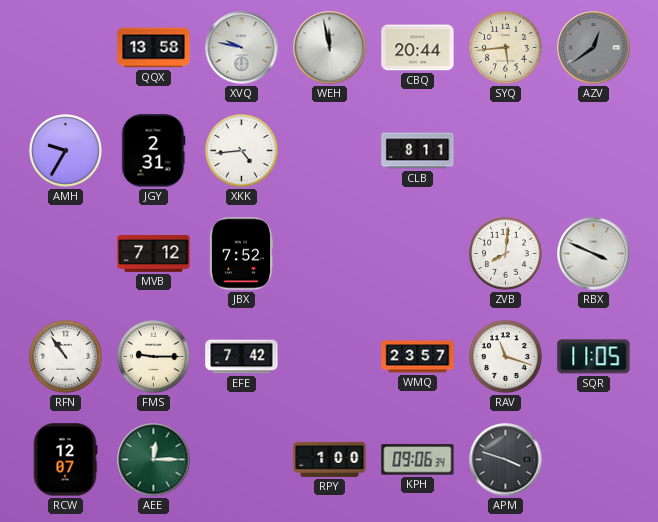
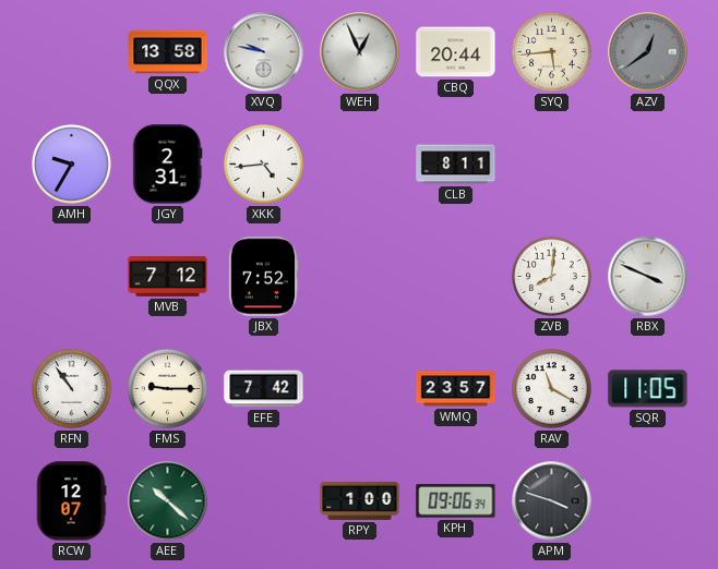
WEH: 11:58 -> 12:56
RAV: 11:18 -> 11:20
AEE: 12:15 -> 10:22
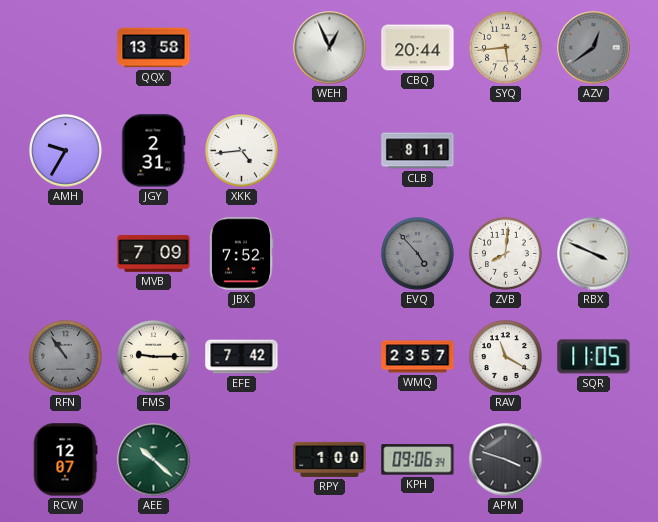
XVQ: 9:47 -> none
MVB: 7:12 -> 7:09
EVQ: none -> 4:53
RFN dial: white -> grey
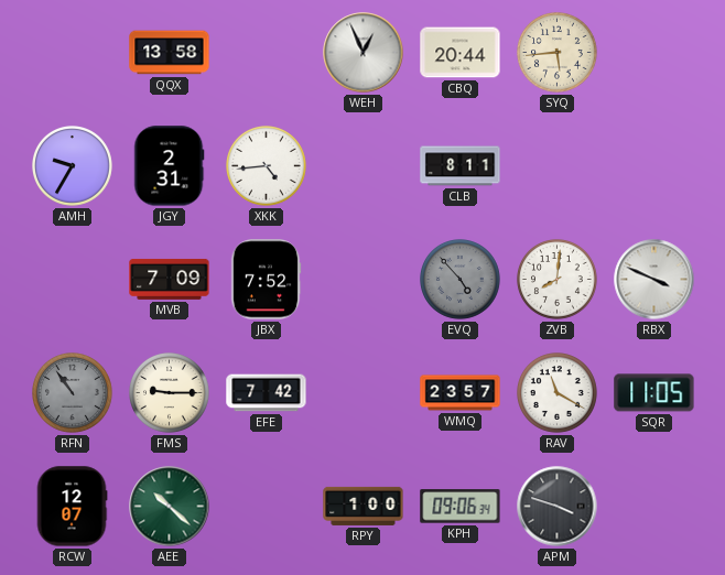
AZV: 12:39 -> none
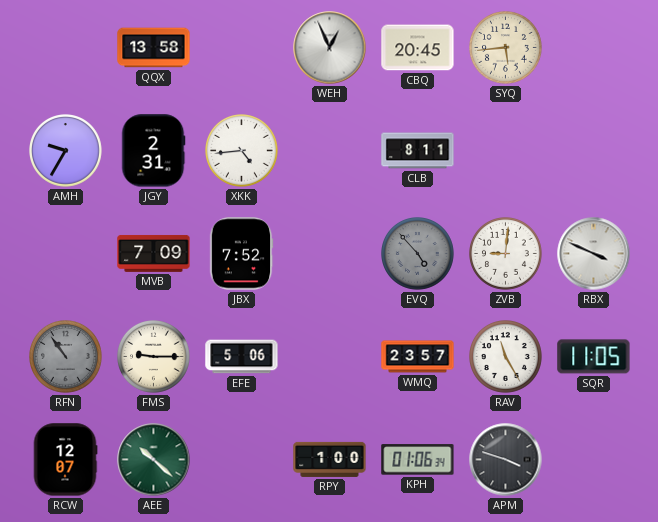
CBQ: 20:44 -> 20:45
ZVB: 8:01 -> 9:01
EFE: 7:42 -> 5:06
RAV: 11:20 -> 11:25
KPH: 09:06 -> 01:06
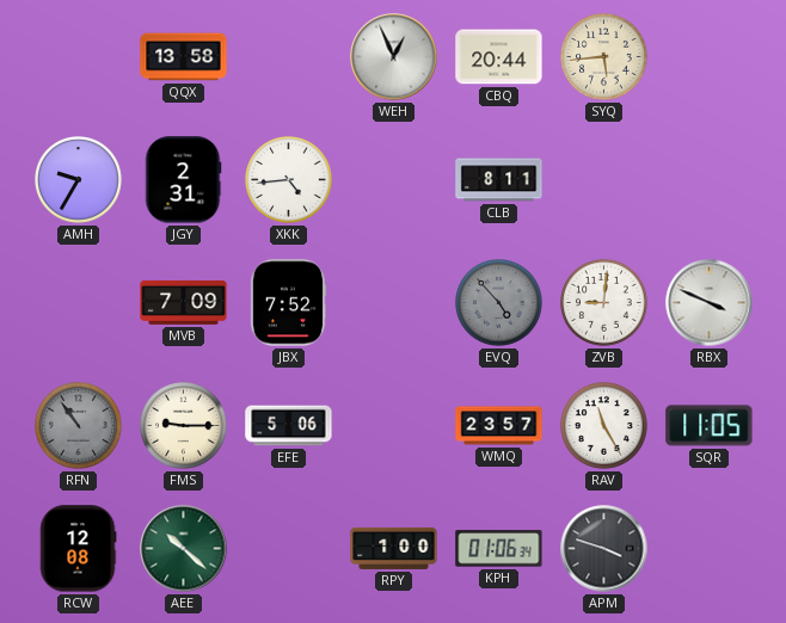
CBQ: 20:45 -> 20:44
RCW: 12:07 -> 12:08
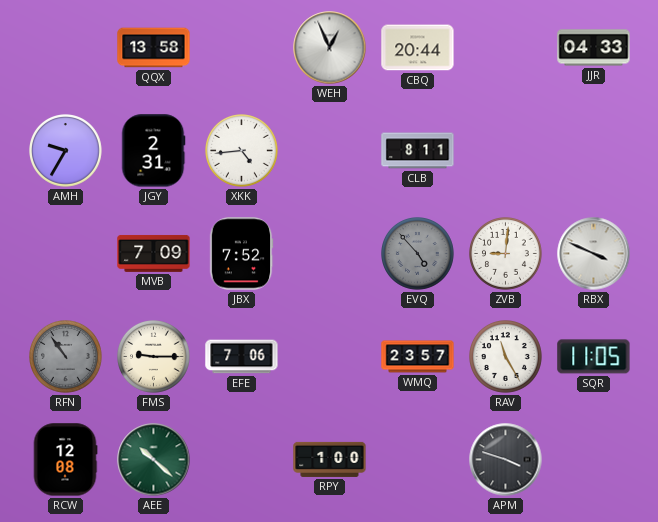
SYQ: 5:44 -> none
JJR: none -> 04:33
EFE: 5:06 -> 7:06
KPH: 01:06 -> none
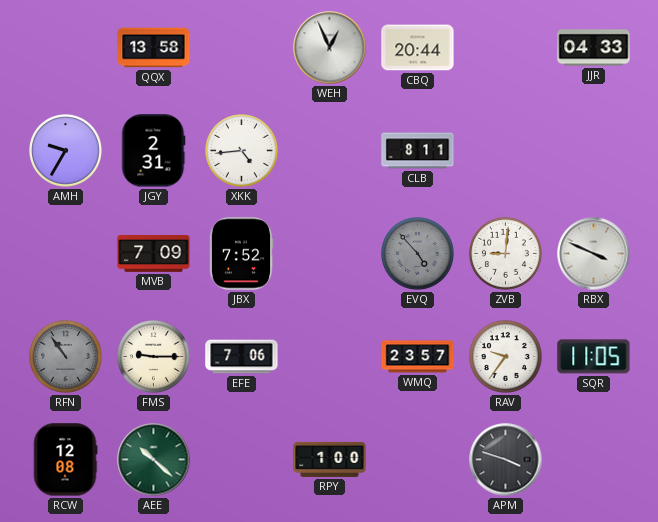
RAV: 11:25 -> 9:36
